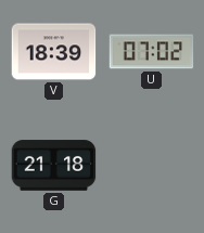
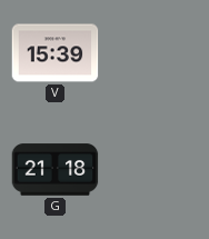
V: 18:39 -> 15:39
U: 07:02 -> none
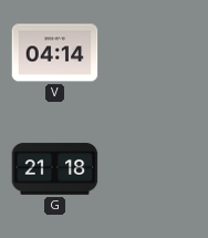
V: 15:39 -> 04:14
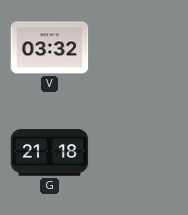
V: 04:14 -> 03:32
